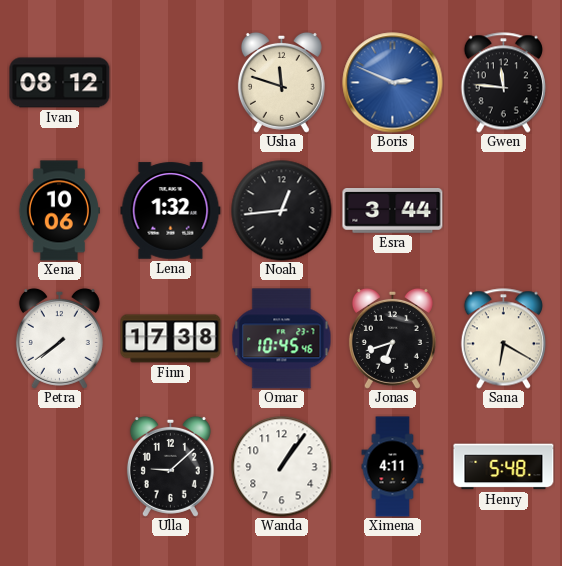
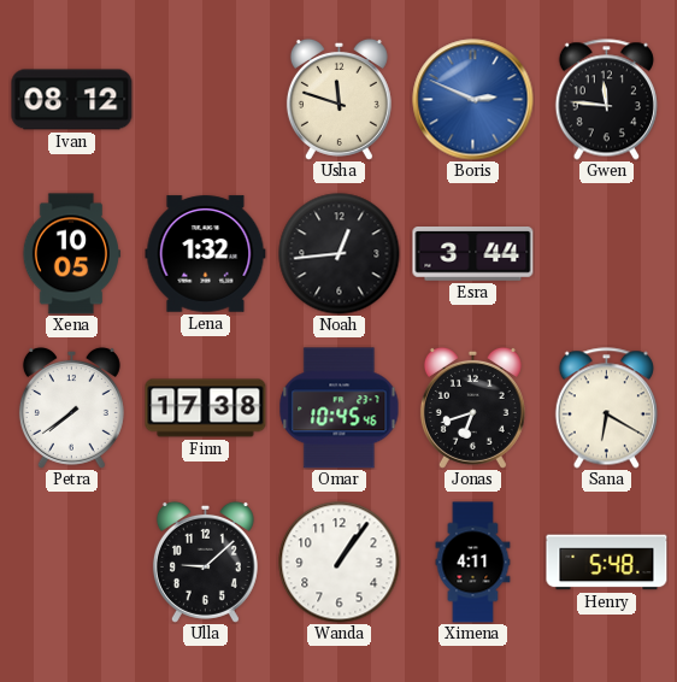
Xena: 10:06 -> 10:05
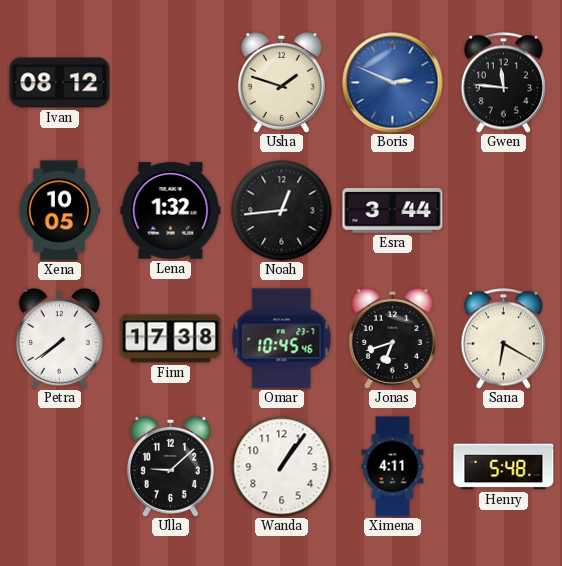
Usha: 11:48 -> 1:48
